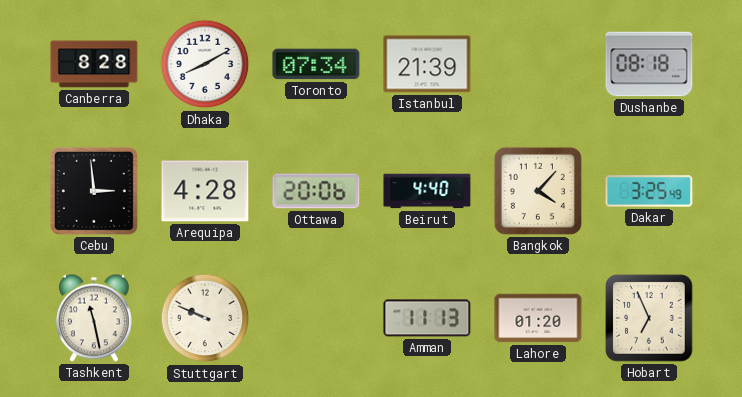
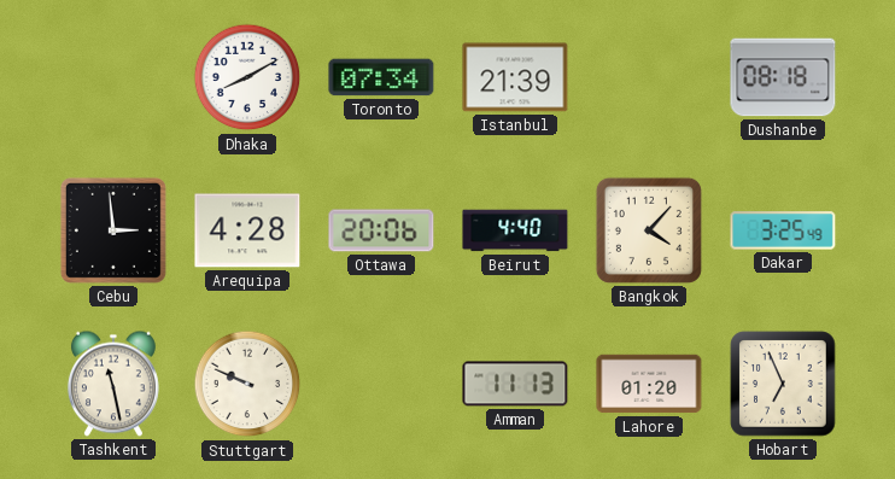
Canberra: 8:28 -> none
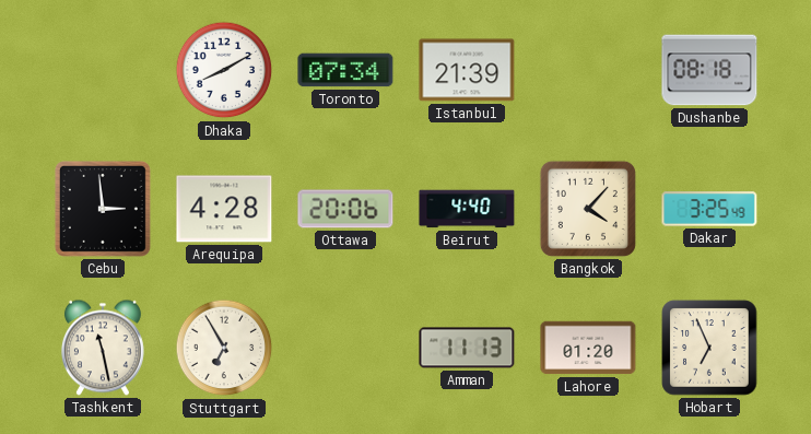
Stuttgart: 9:49 -> 6:55
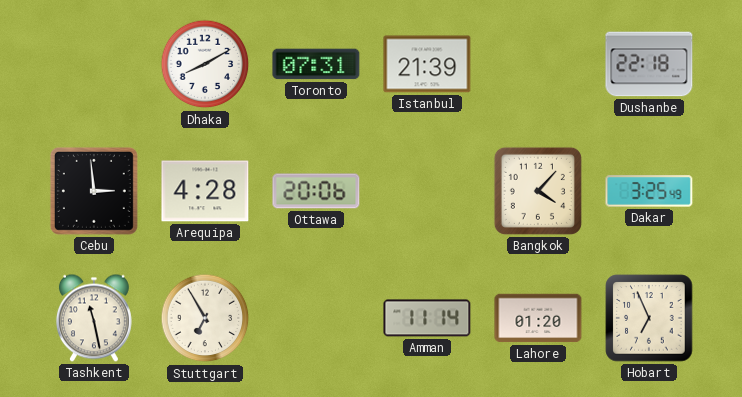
Toronto: 07:34 -> 07:31
Dushanbe: 08:18 -> 22:18
Beirut: 4:40 -> none
Amman: 11:13 -> 11:14
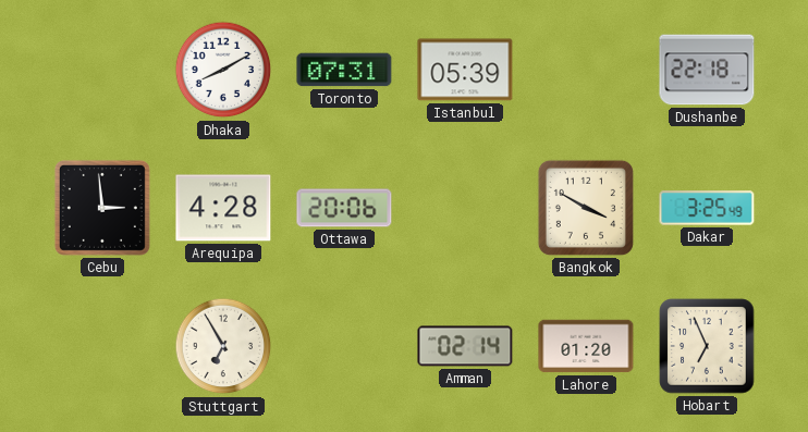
Istanbul: 21:39 -> 05:39
Bangkok: 4:07 -> 3:50
Tashkent: 11:28 -> none
Amman: 11:14 -> 02:14
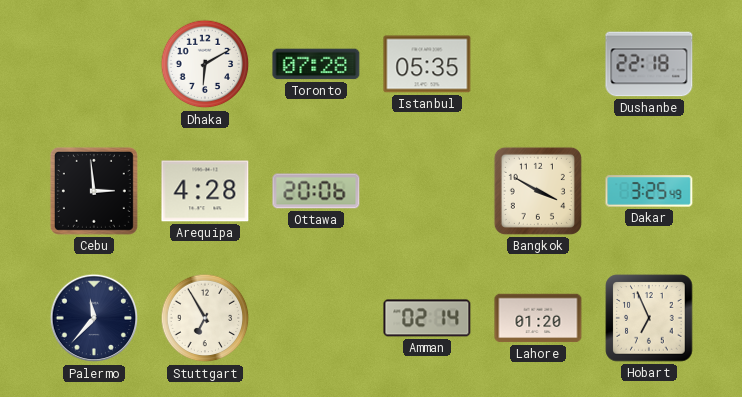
Dhaka: 8:10 -> 6:10
Toronto: 07:31 -> 07:28
Istanbul: 05:39 -> 05:35
Palermo: none -> 11:37
